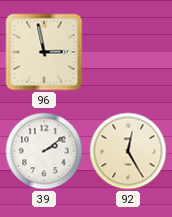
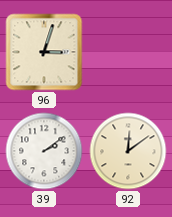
96: 2:58 -> 3:03
92: 12:25 -> 12:09
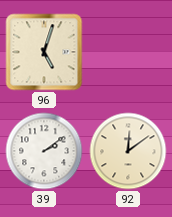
96: 3:03 -> 5:03
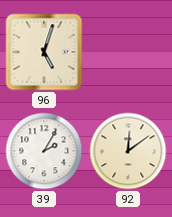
39: 2:09 -> 2:05
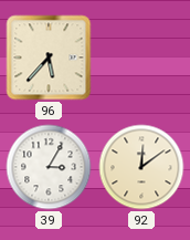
96: 5:03 -> 5:37
39: 2:05 -> 3:05
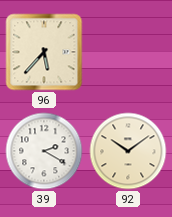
39: 3:05 -> 2:20
92: 12:09 -> 10:09
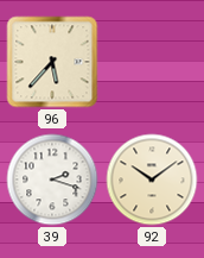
39: 2:20 -> 2:18
